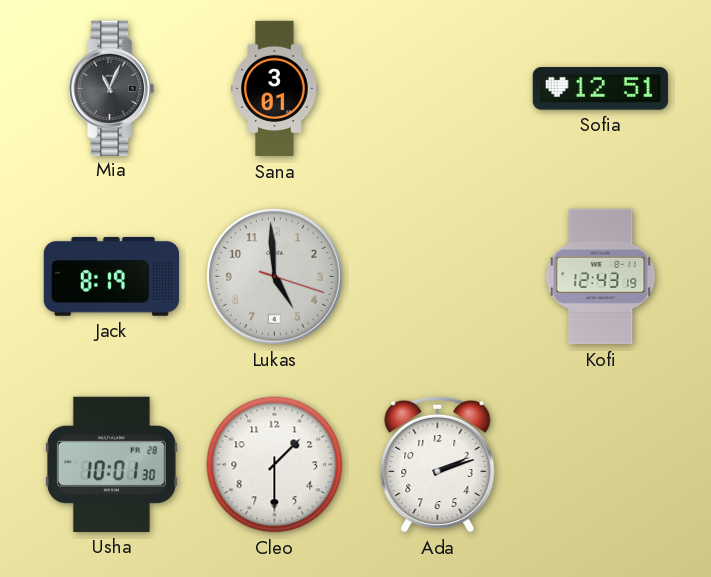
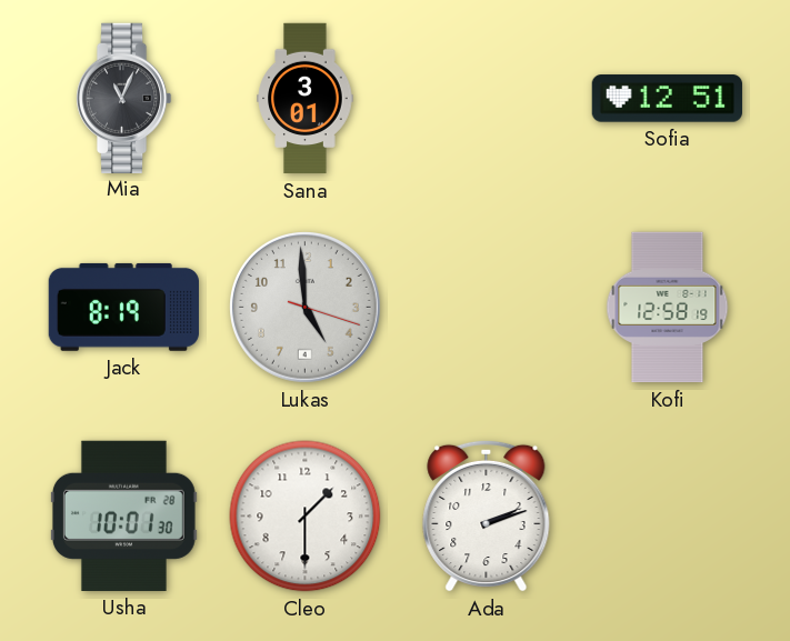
Kofi: 12:43 -> 12:58
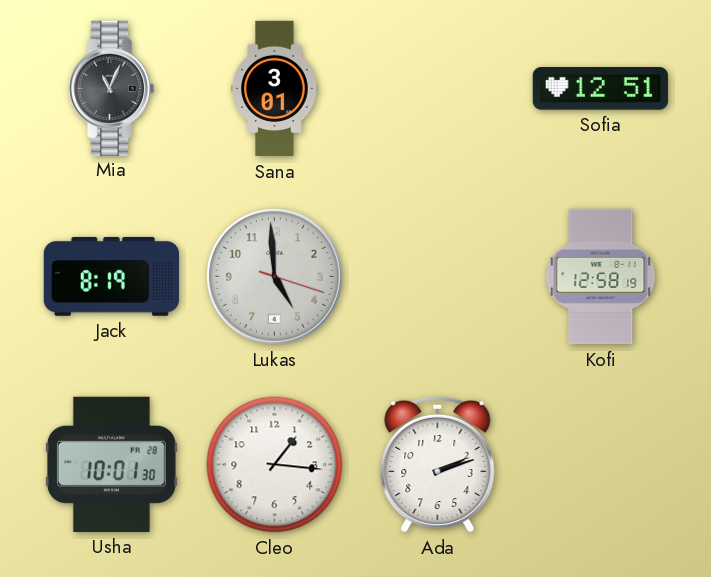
Cleo: 1:30 -> 1:16
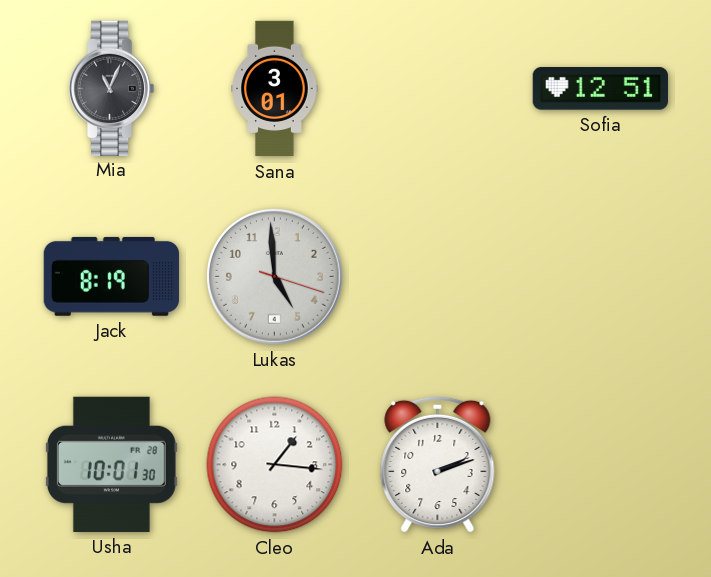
Kofi: 12:58 -> none
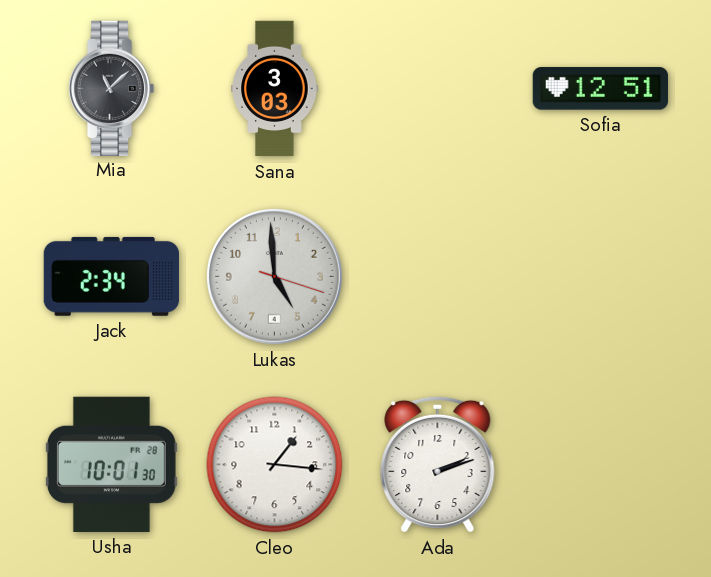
Mia: 11:04 -> 11:08
Sana: 3:01 -> 3:03
Jack: 8:19 -> 2:34
